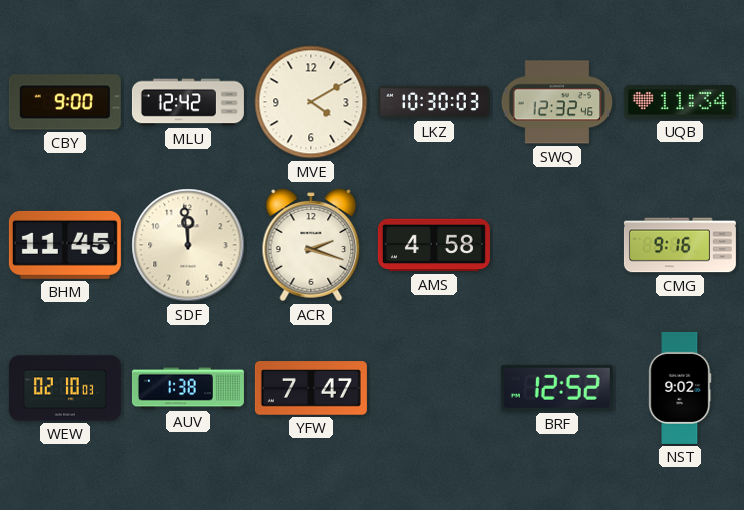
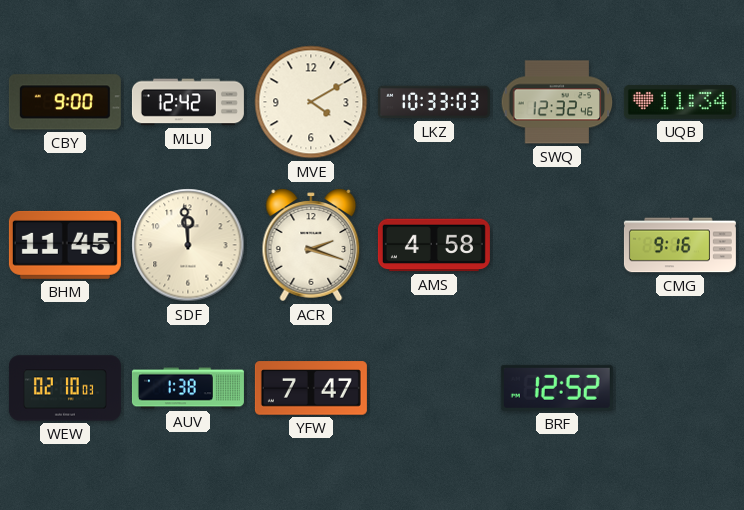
LKZ: 10:30 -> 10:33
NST: 9:02 -> none
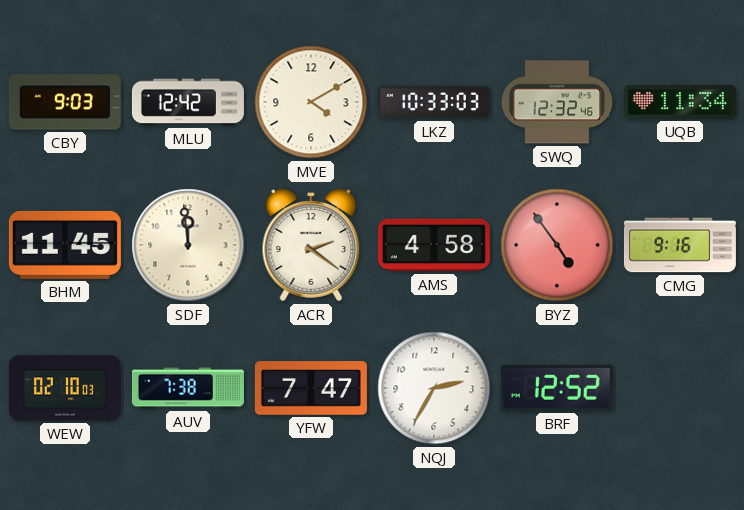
CBY: 9:00 -> 9:03
ACR: 2:18 -> 2:21
BYZ: none -> 4:54
AUV: 1:38 -> 7:38
NQJ: none -> 2:35
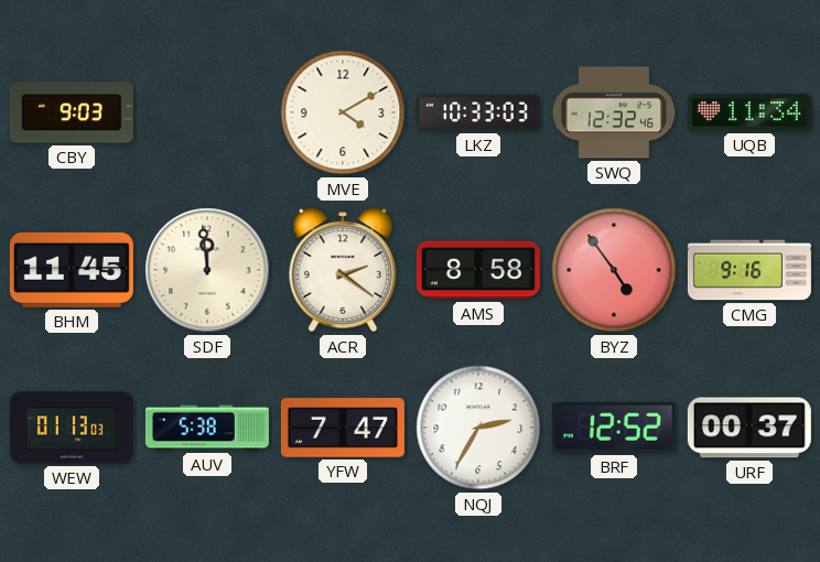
MLU: 12:42 -> none
AMS: 4:58 -> 8:58
WEW: 02:10 -> 01:13
AUV: 7:38 -> 5:38
URF: none -> 00:37
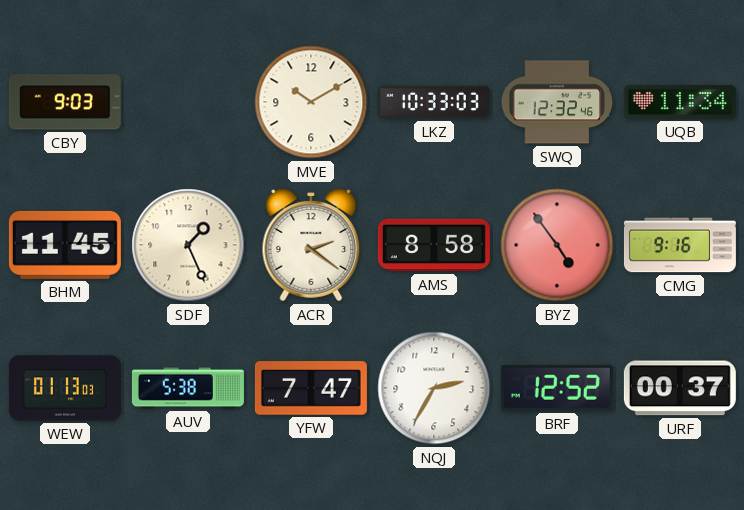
MVE: 4:10 -> 10:10
SDF: 11:59 -> 1:26
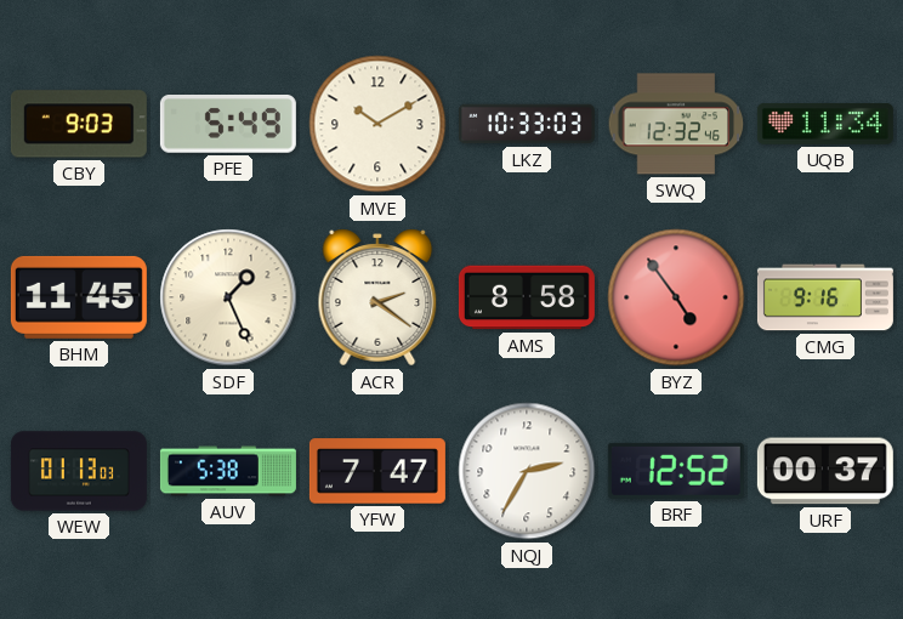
PFE: none -> 5:49
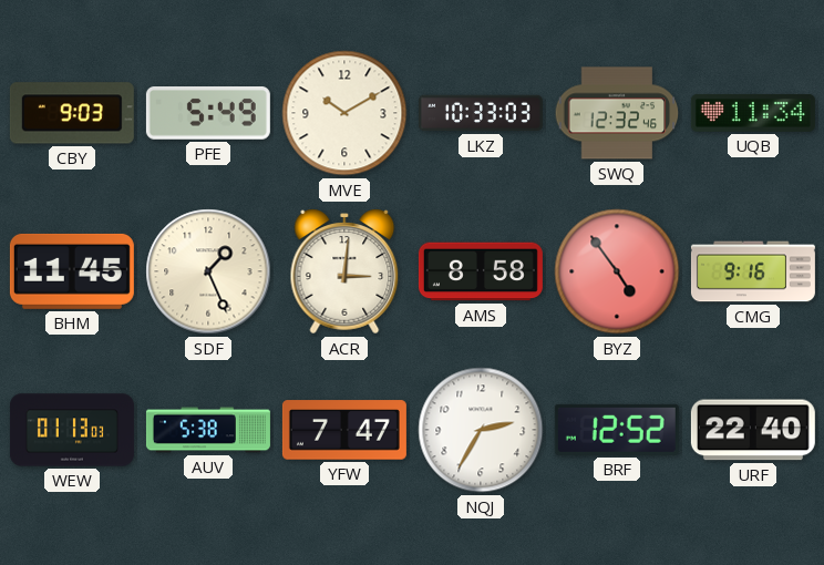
ACR: 2:21 -> 3:01
URF: 00:37 -> 22:40
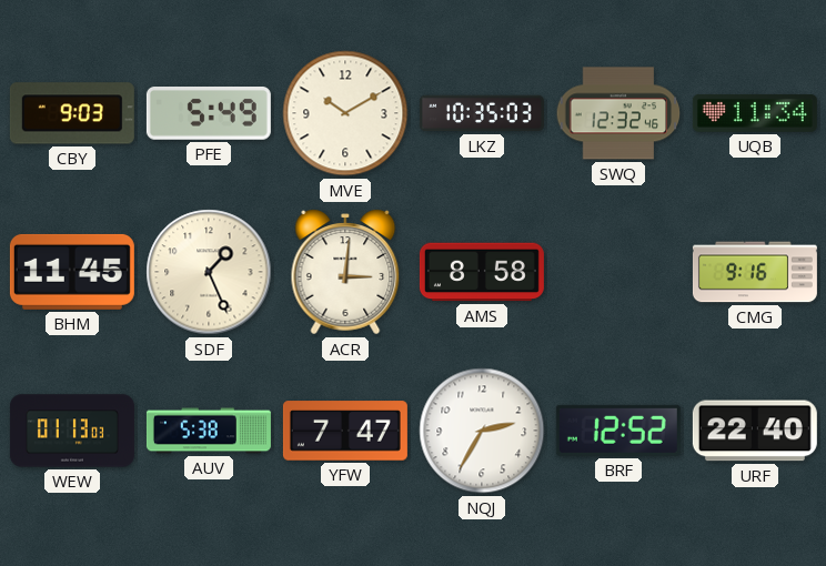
LKZ: 10:33 -> 10:35
BYZ: 4:54 -> none
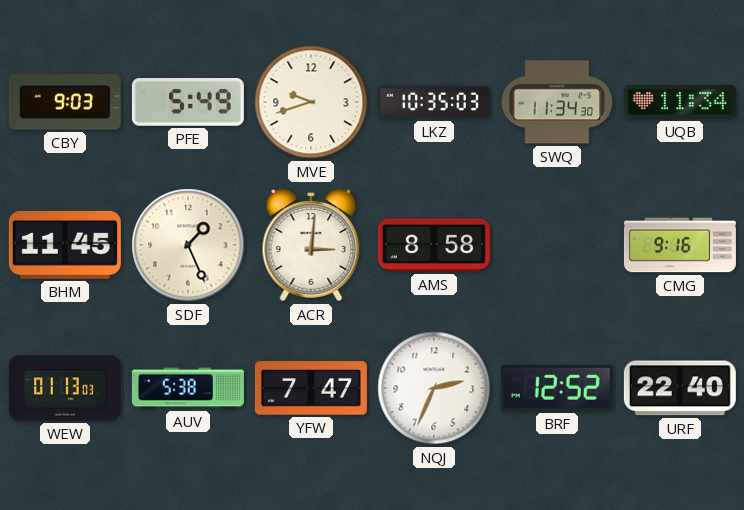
MVE: 10:10 -> 9:42
SWQ: 12:32 -> 11:34
NQJ: 2:35 -> 2:34
